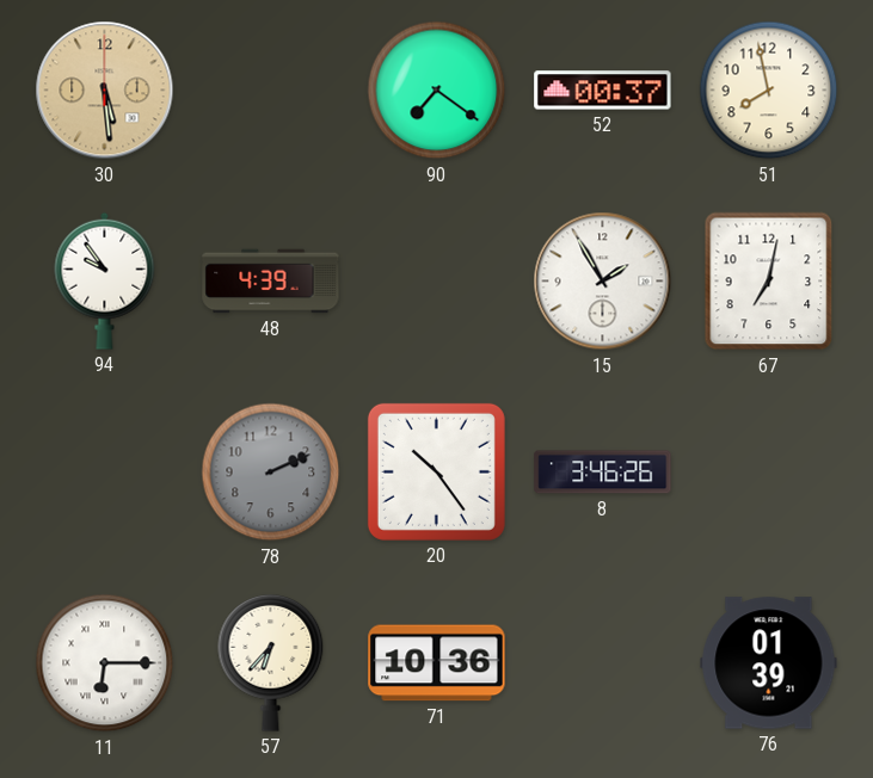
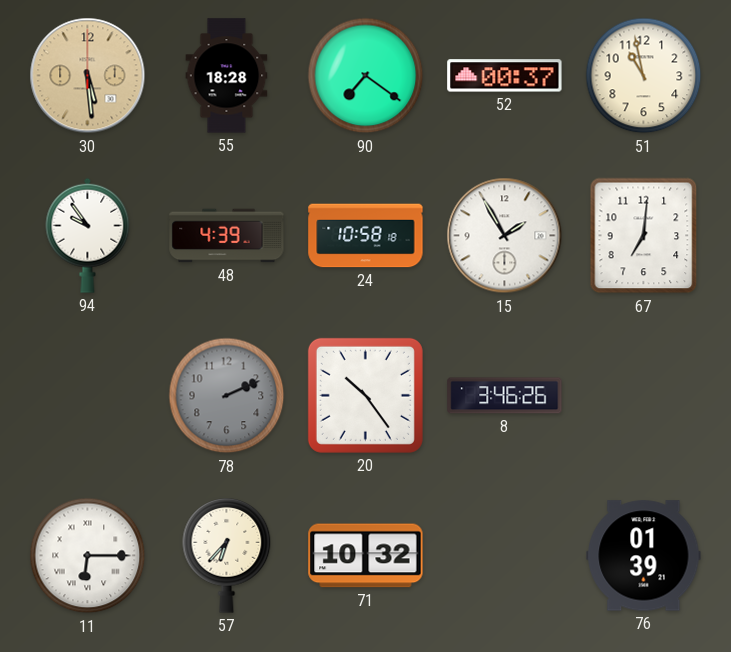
55: none -> 18:28
51: 7:58 -> 10:58
24: none -> 10:58
67: 7:02 -> 7:01
71: 10:36 -> 10:32
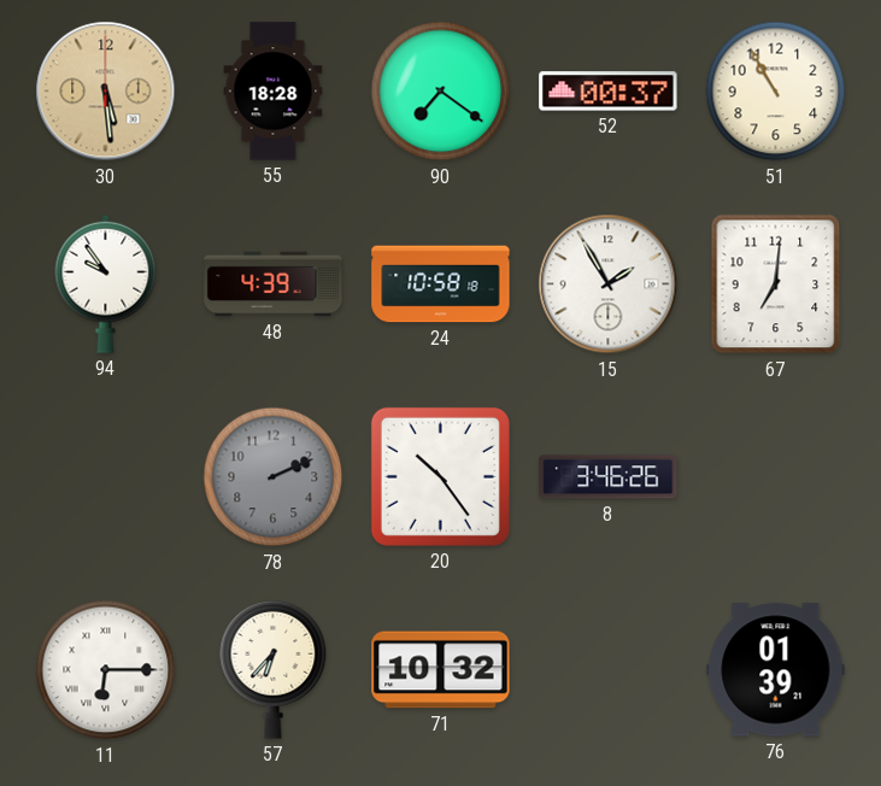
51: 10:58 -> 10:55
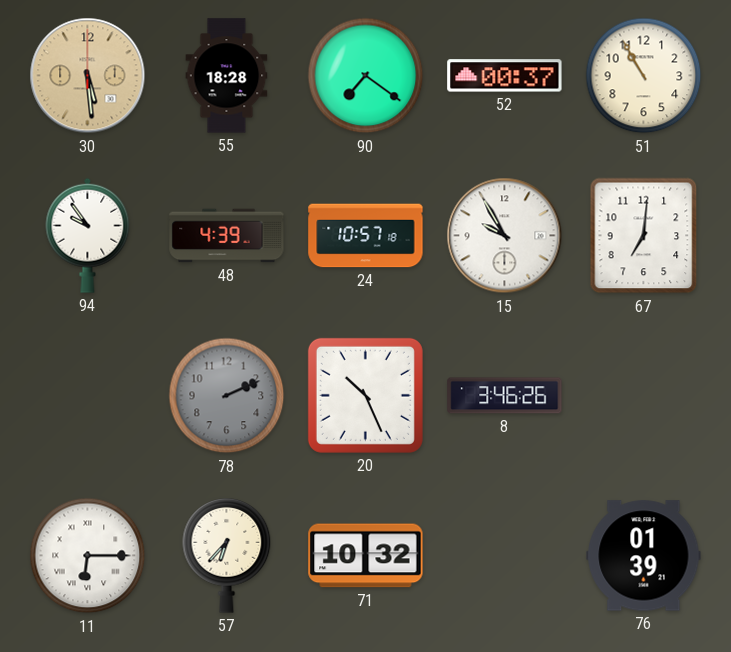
24: 10:58 -> 10:57
15: 1:55 -> 9:55
20: 10:24 -> 10:26
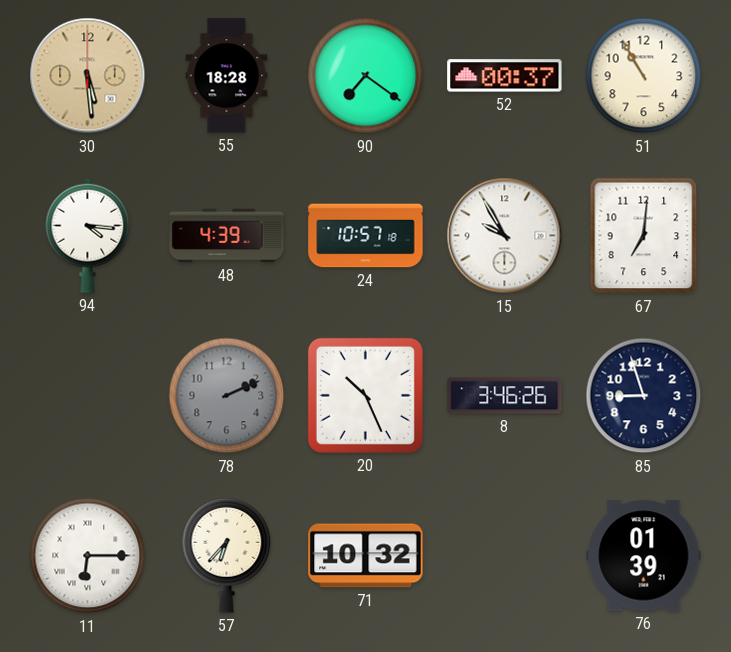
94: 9:54 -> 4:16
85: none -> 8:57
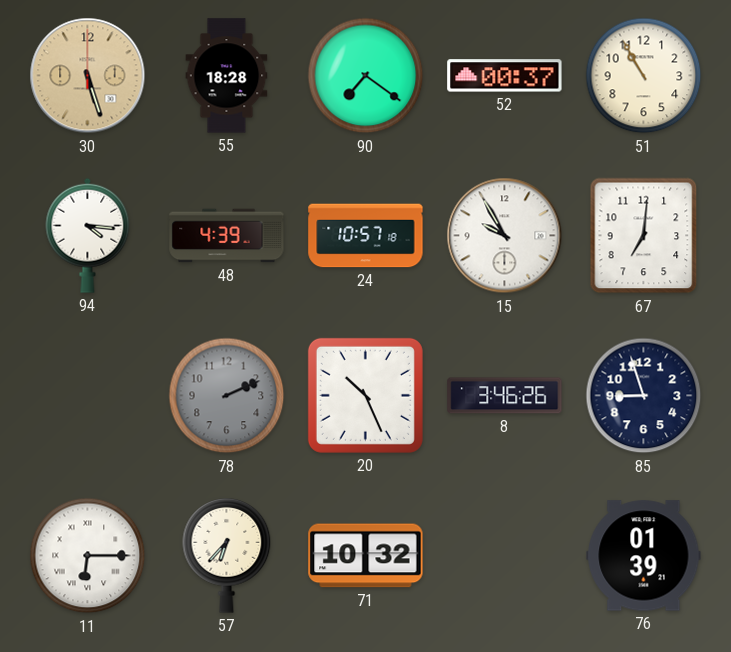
30: 5:29 -> 5:27
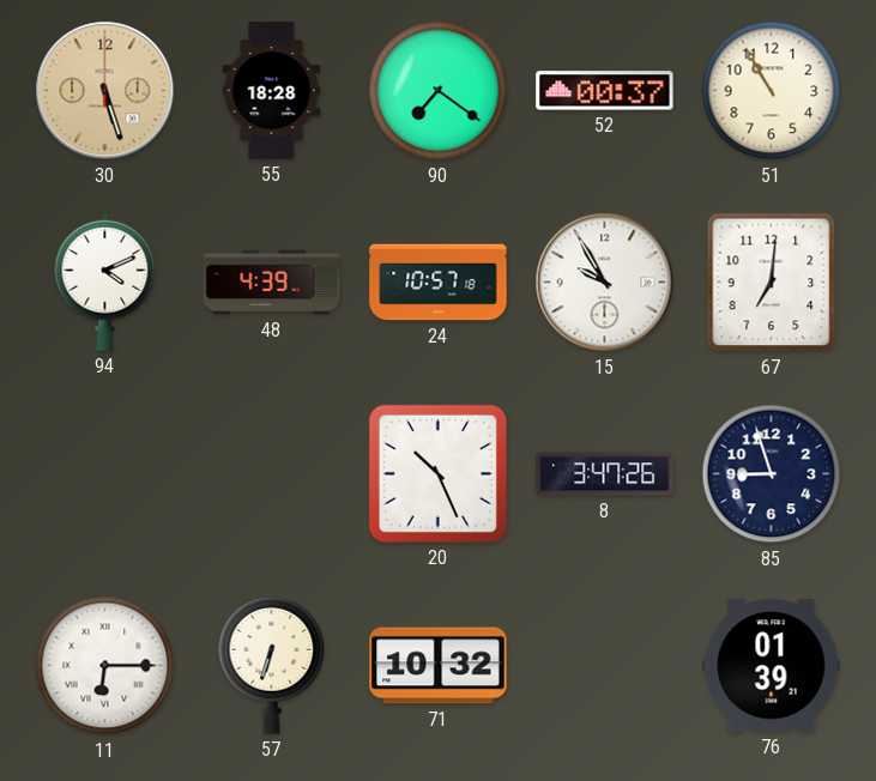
94: 4:16 -> 4:11
78: 2:11 -> none
8: 3:46 -> 3:47
57: 6:37 -> 6:33
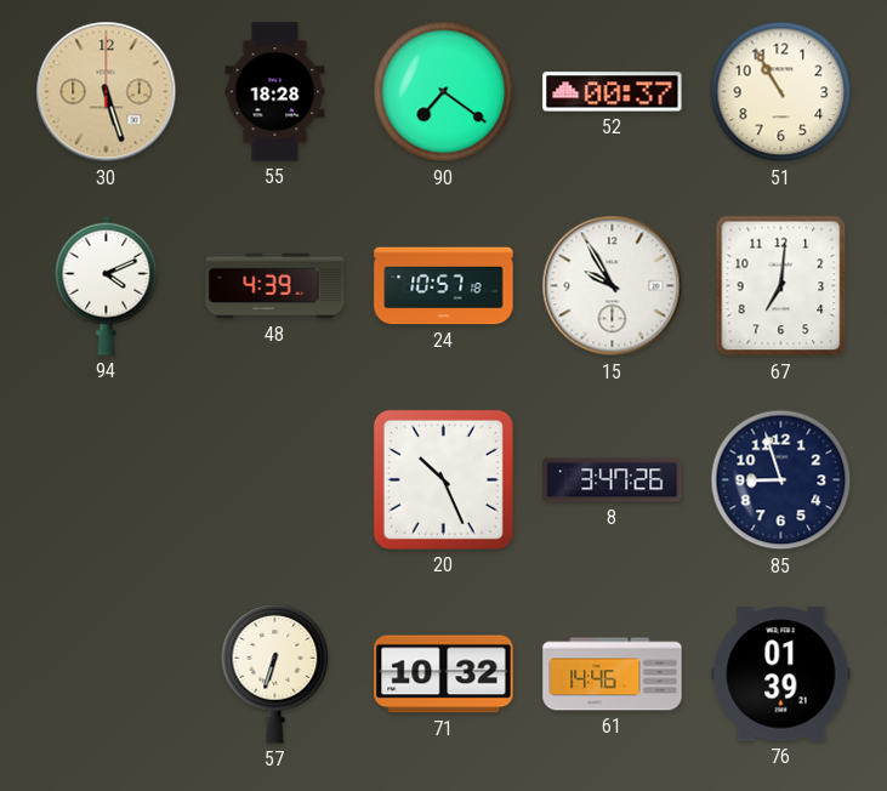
11: 6:15 -> none
61: none -> 14:46
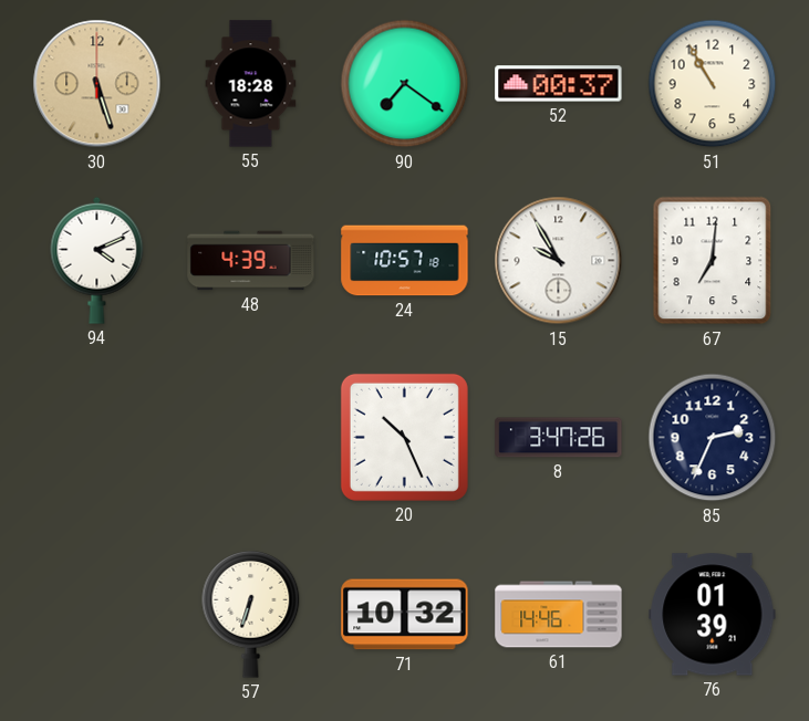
85: 8:57 -> 2:34
